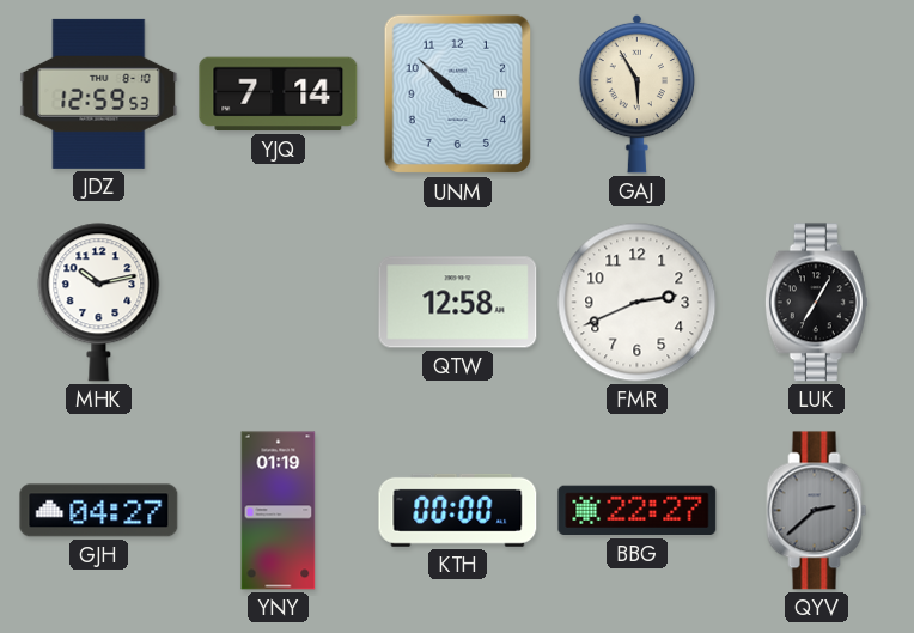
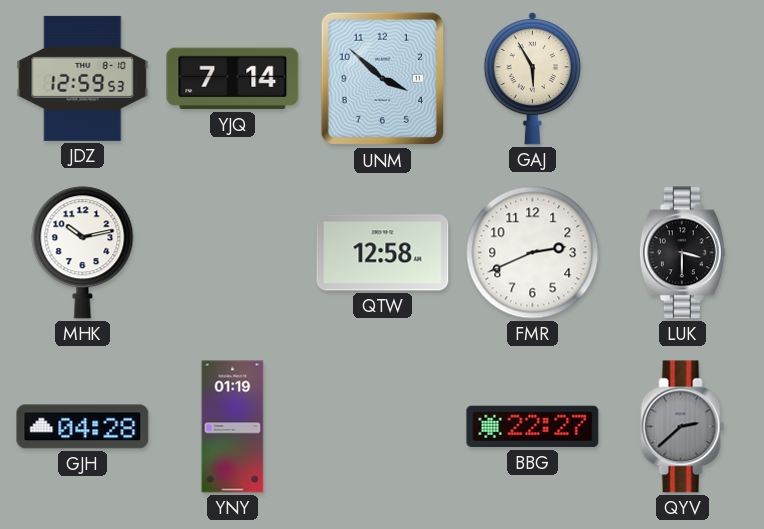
LUK: 7:05 -> 3:30
GJH: 04:27 -> 04:28
KTH: 00:00 -> none
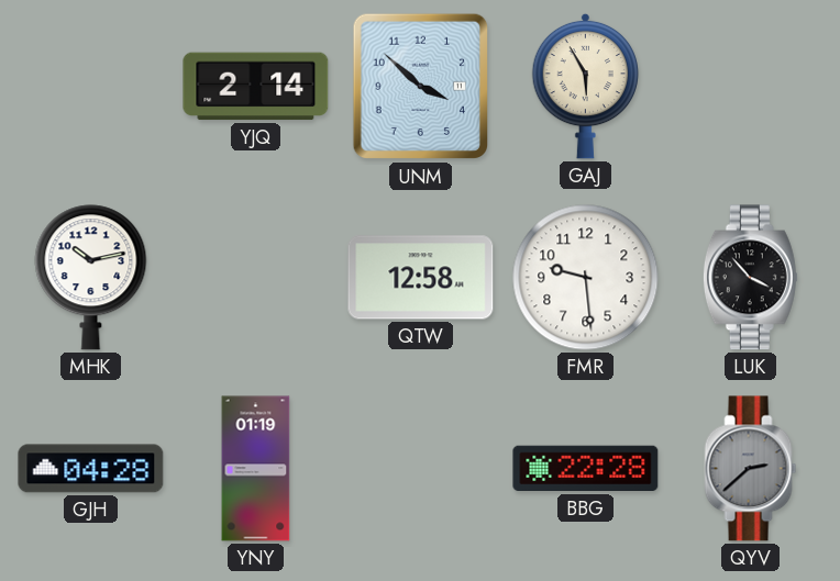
JDZ: 12:59 -> none
YJQ: 7:14 -> 2:14
FMR: 2:41 -> 9:29
LUK: 3:30 -> 3:53
BBG: 22:27 -> 22:28
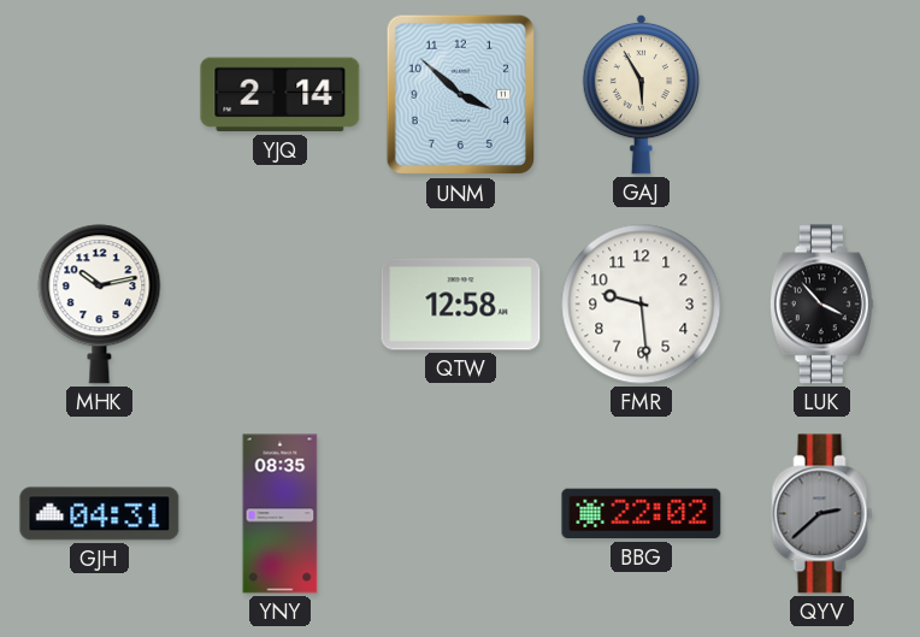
GJH: 04:28 -> 04:31
YNY: 01:19 -> 08:35
BBG: 22:28 -> 22:02
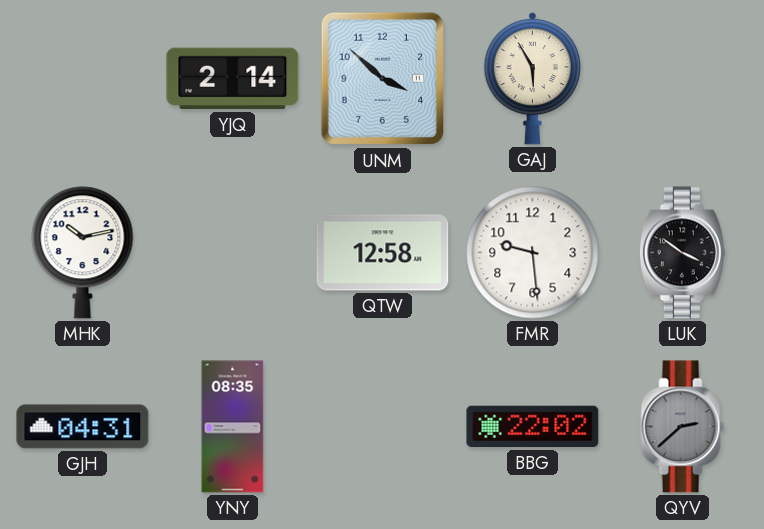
LUK: 3:53 -> 3:51
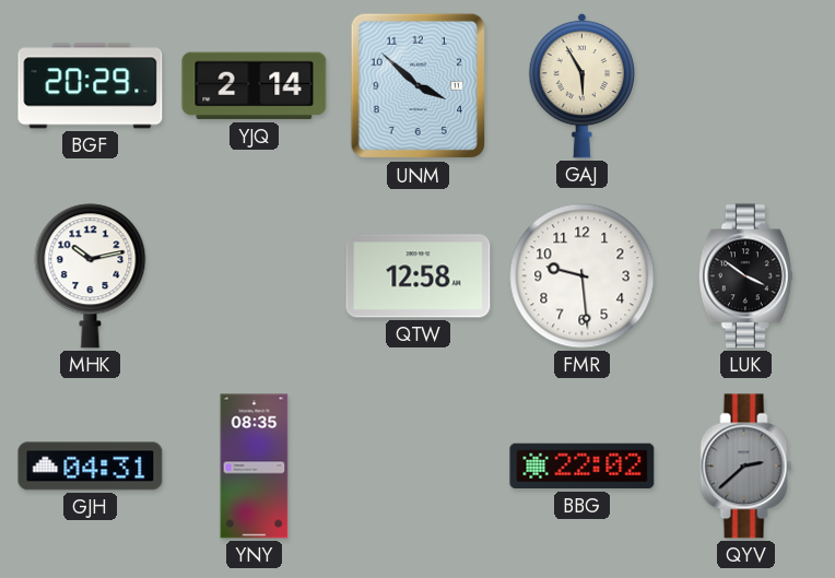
BGF: none -> 20:29
